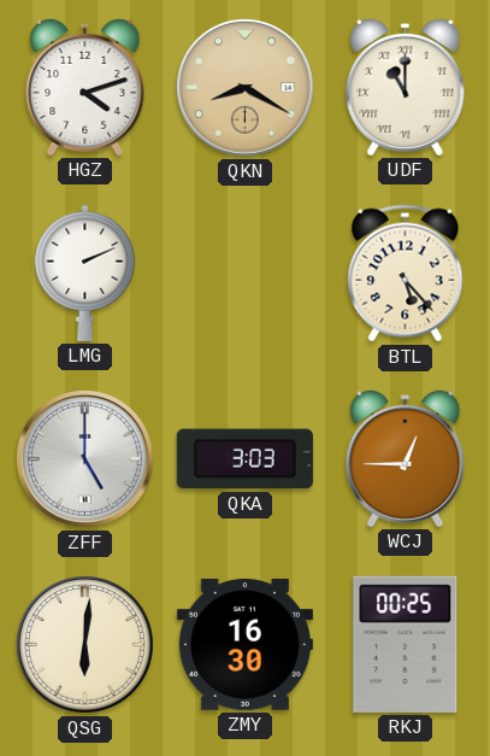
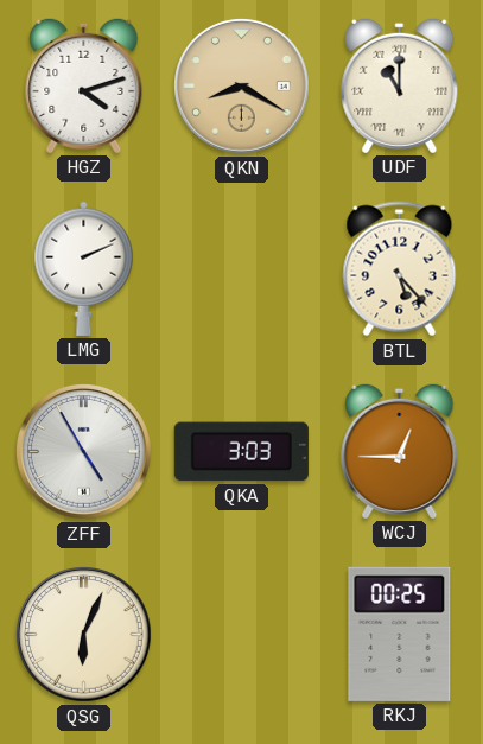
ZFF: 5:00 -> 4:55
QSG: 6:01 -> 6:04
ZMY: 16:30 -> none
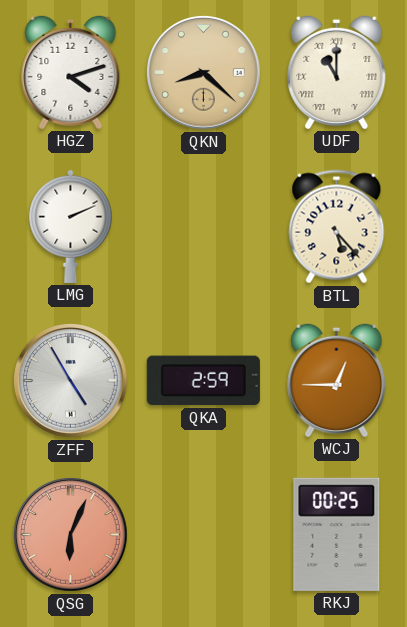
QKN: 8:20 -> 8:22
QKA: 3:03 -> 2:59
QSG dial: cream -> salmon
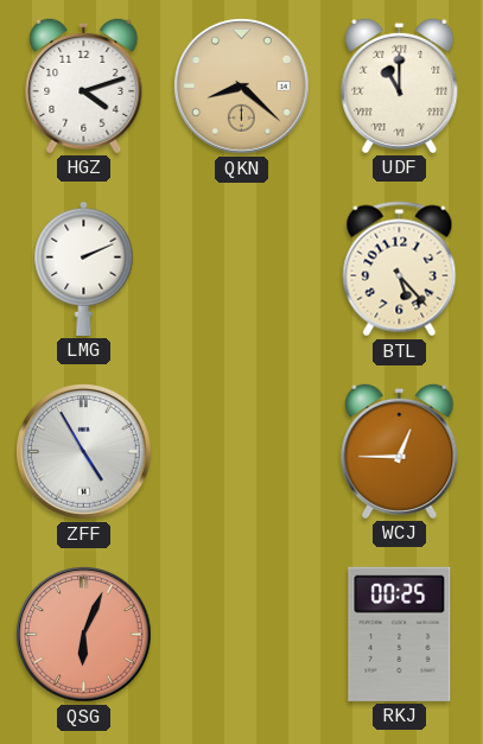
QKA: 2:59 -> none
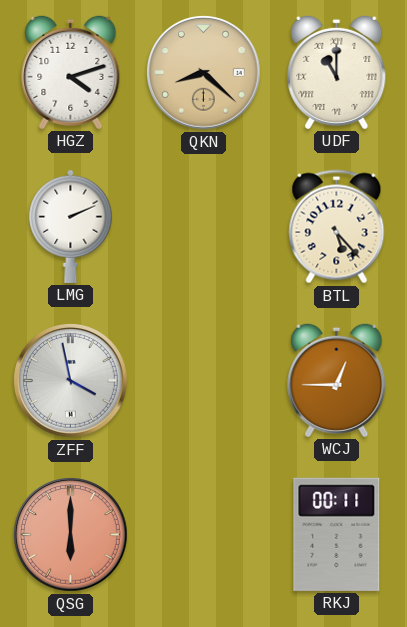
ZFF: 4:55 -> 3:58
QSG: 6:04 -> 6:00
RKJ: 00:25 -> 00:11
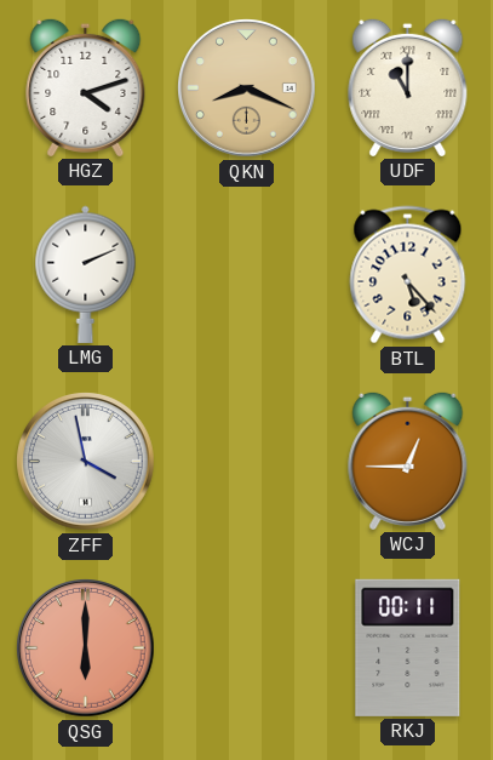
QKN: 8:22 -> 8:19
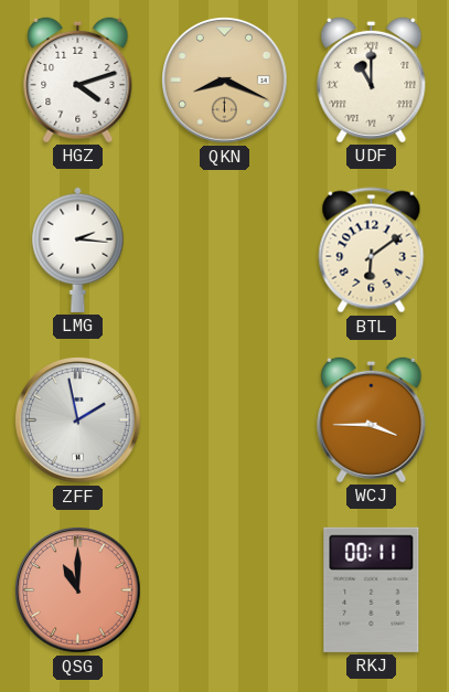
LMG: 2:11 -> 2:16
BTL: 5:23 -> 6:09
ZFF: 3:58 -> 1:58
WCJ: 12:45 -> 3:45
QSG: 6:00 -> 11:00
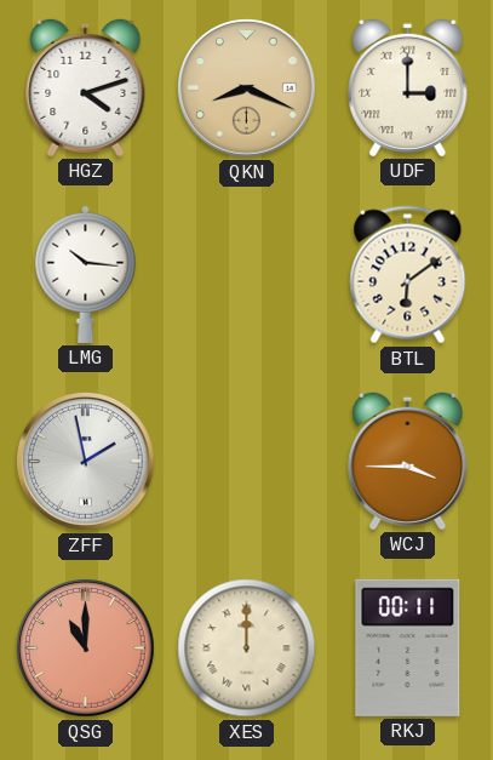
UDF: 11:00 -> 3:00
LMG: 2:16 -> 10:16
XES: none -> 12:00
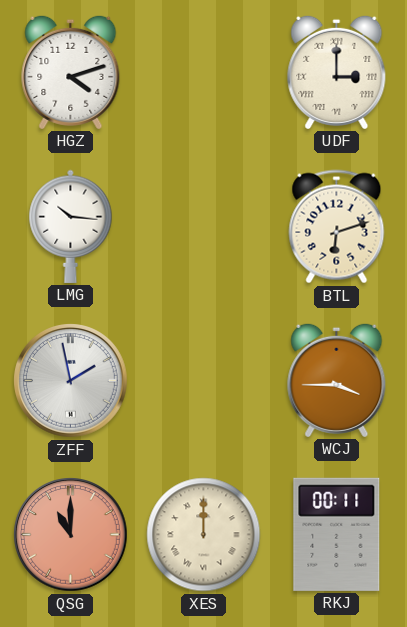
QKN: 8:19 -> none
BTL: 6:09 -> 6:12
